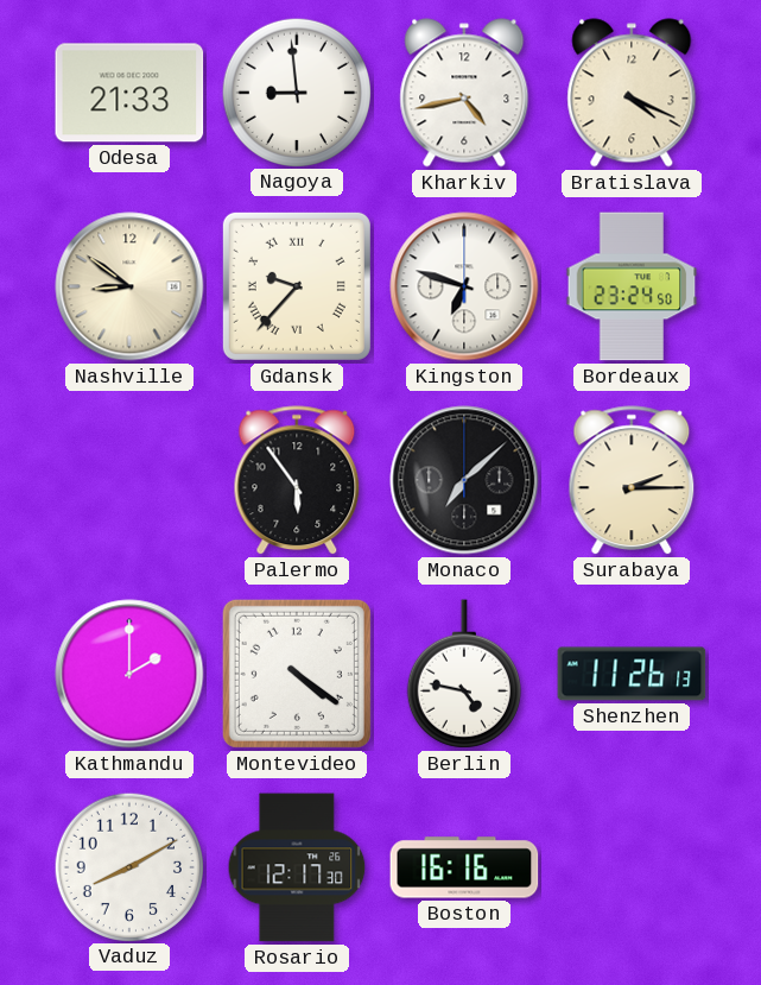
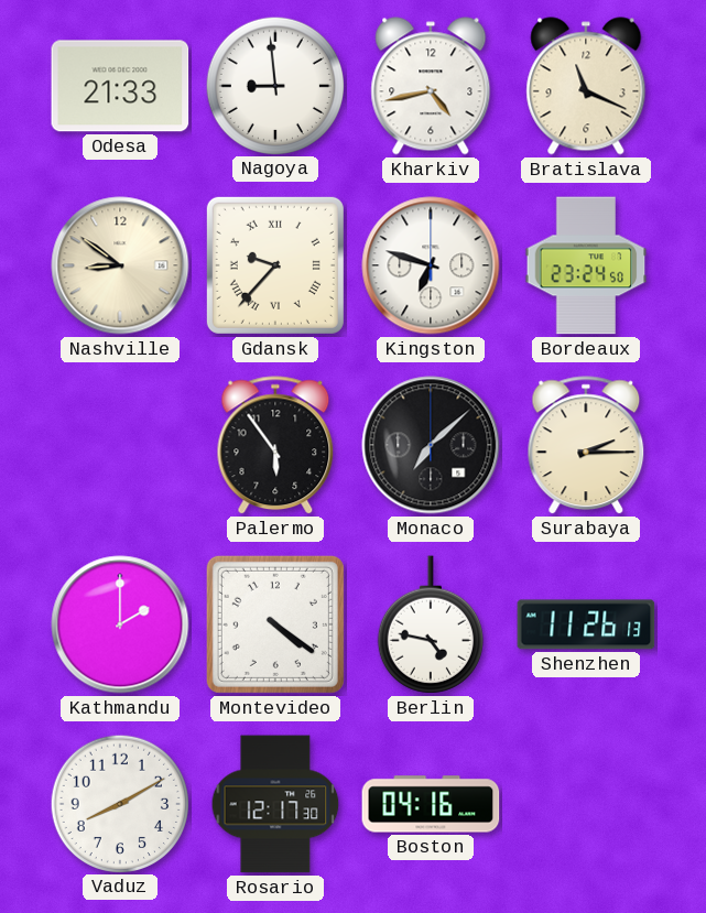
Bratislava: 4:19 -> 11:19
Boston: 16:16 -> 04:16
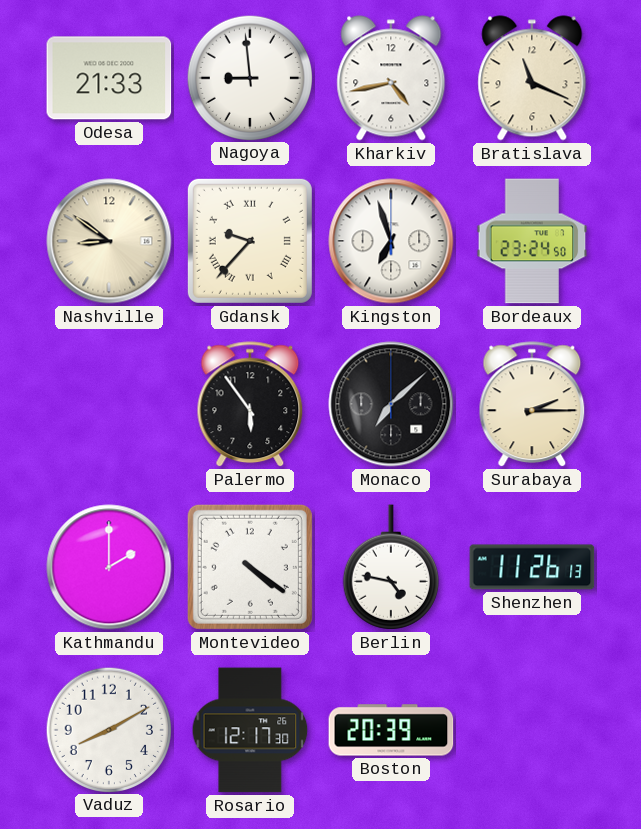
Kingston: 6:48 -> 6:57
Boston: 04:16 -> 20:39
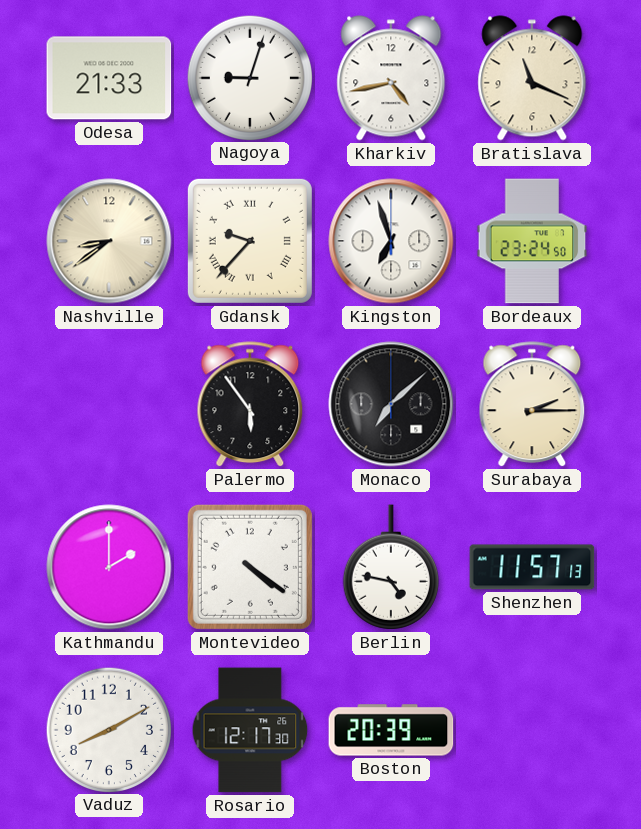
Nagoya: 8:59 -> 9:03
Nashville: 8:51 -> 8:39
Shenzhen: 11:26 -> 11:57
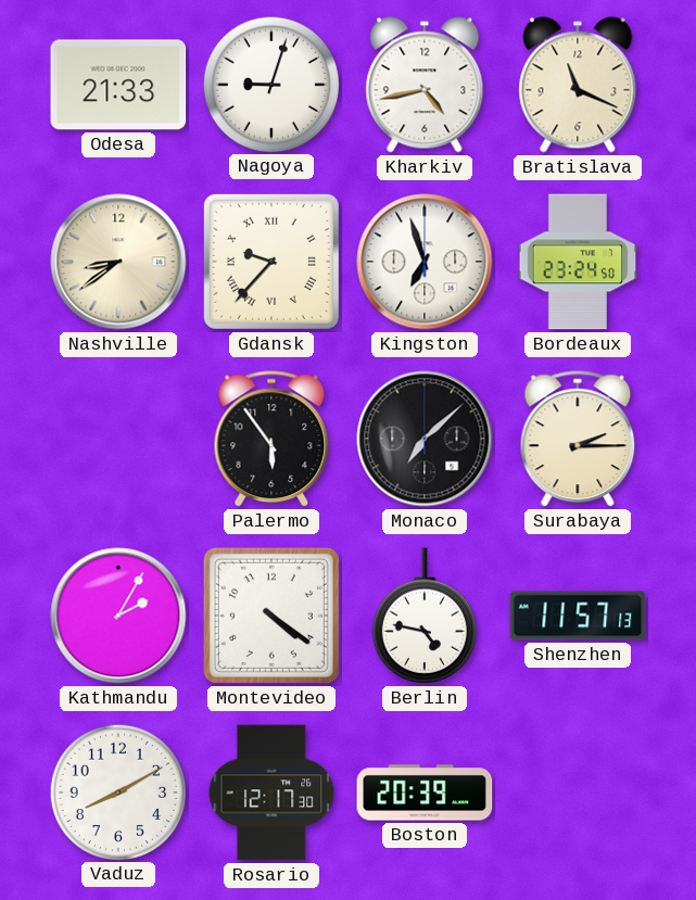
Kathmandu: 2:00 -> 2:05
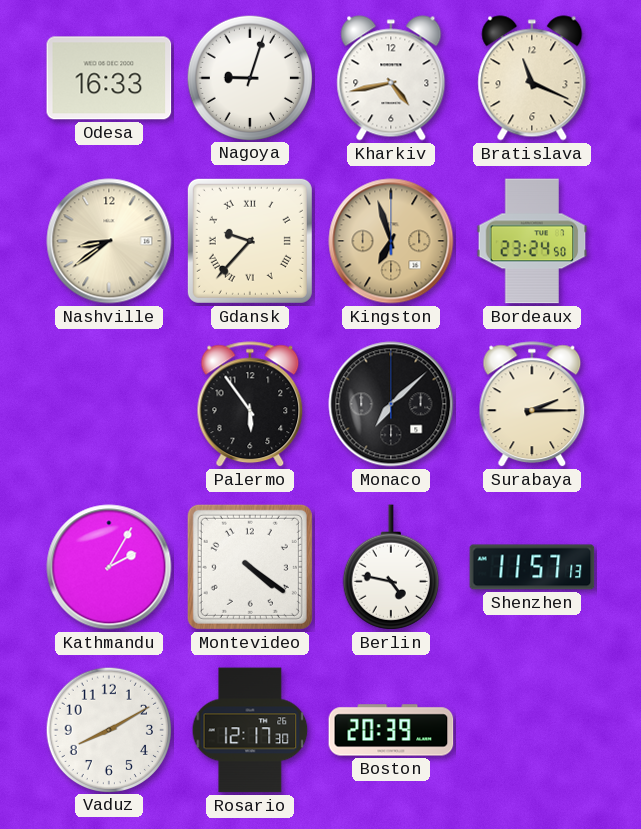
Odesa: 21:33 -> 16:33
Kingston dial: white -> champagne
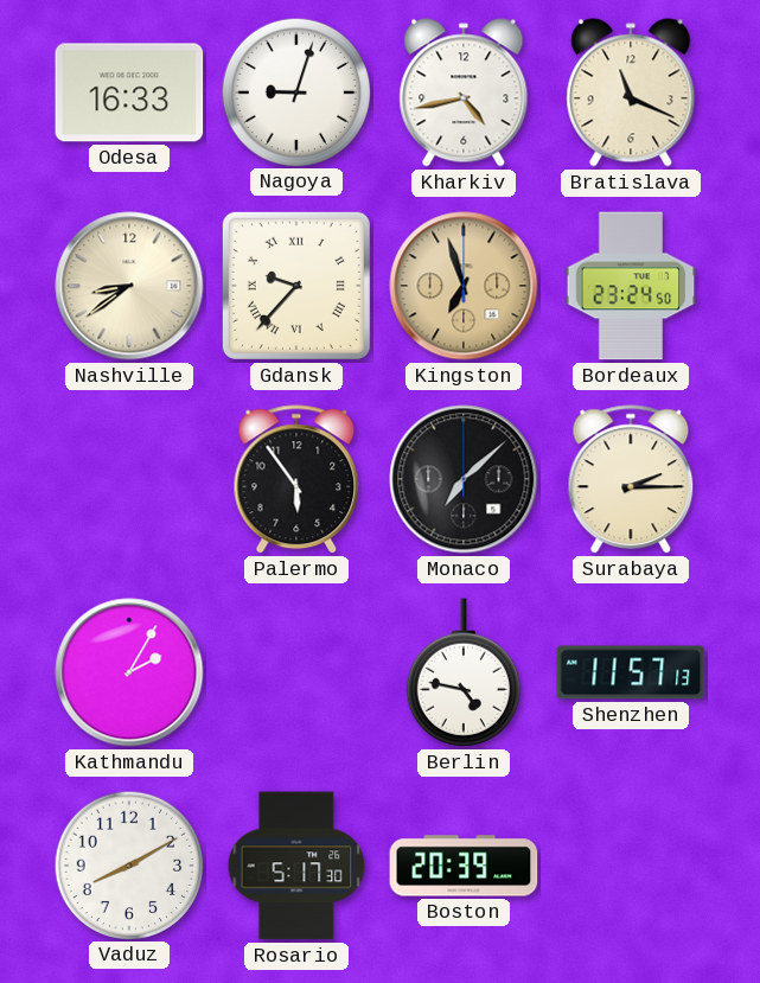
Montevideo: 4:21 -> none
Rosario: 12:17 -> 5:17
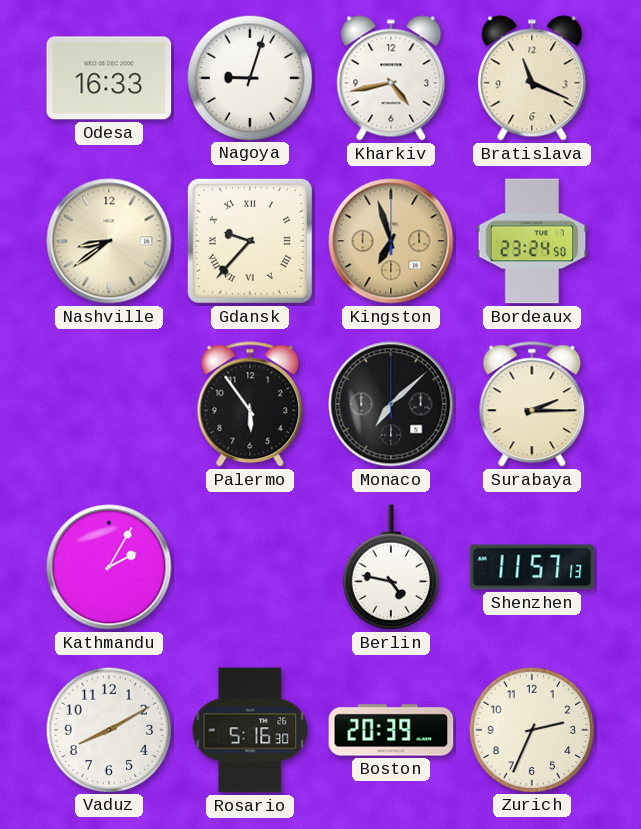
Rosario: 5:17 -> 5:16
Zurich: none -> 2:34
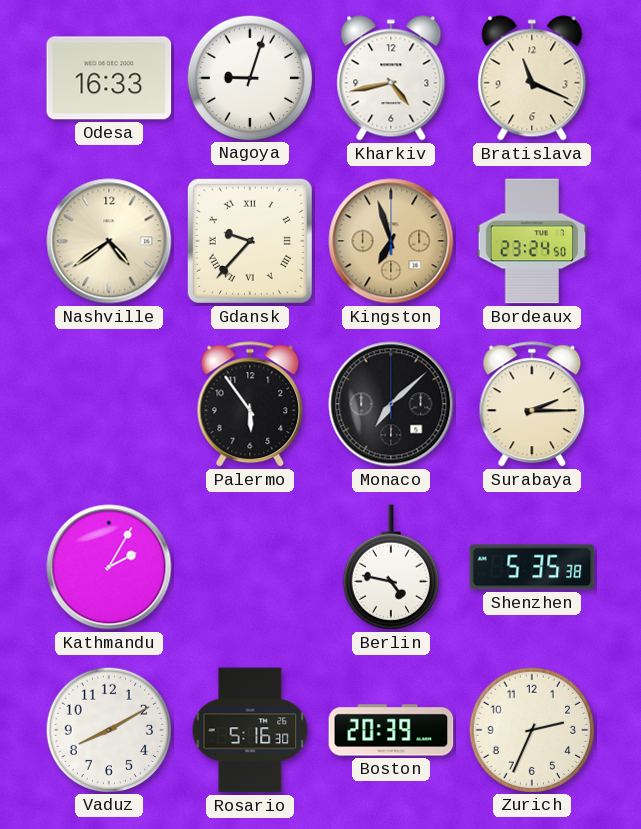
Nashville: 8:39 -> 4:39
Shenzhen: 11:57 -> 5:35
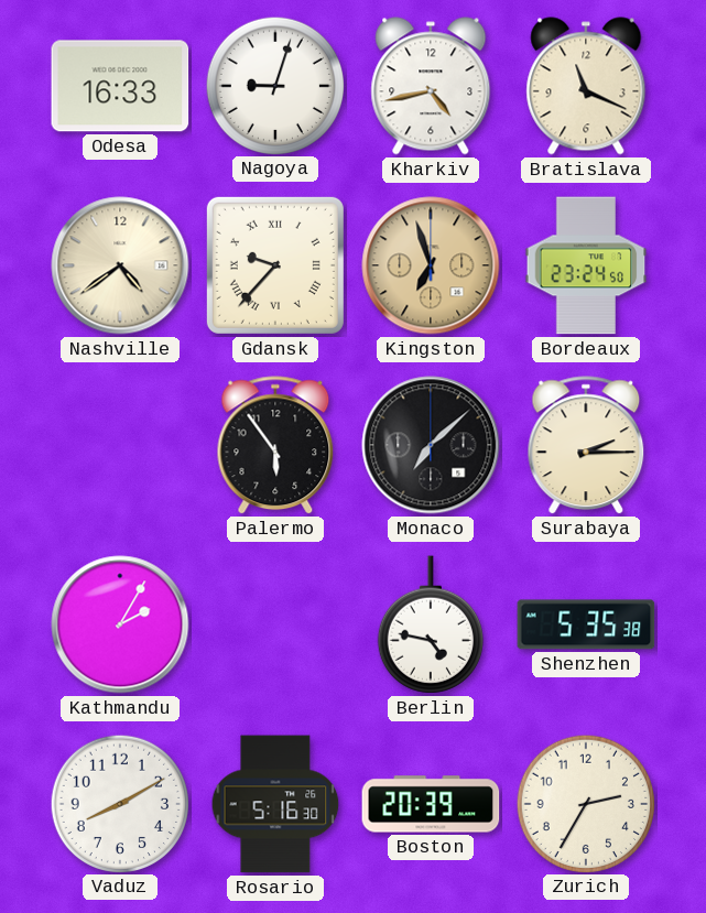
Zurich: 2:34 -> 2:35
